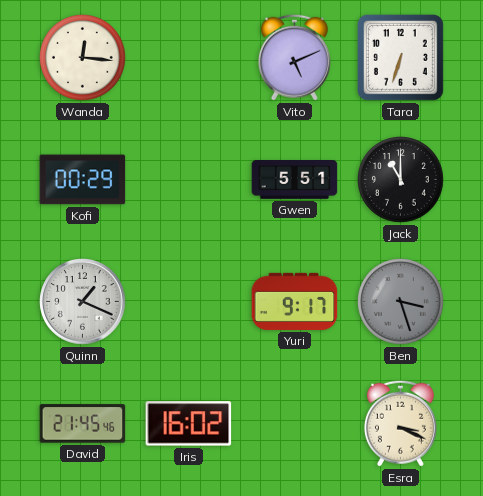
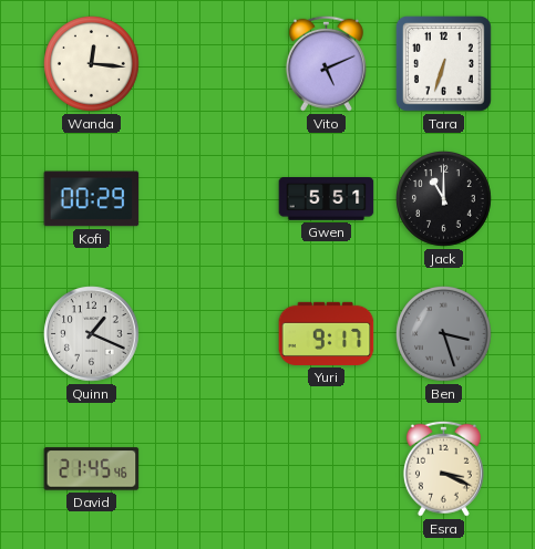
Iris: 16:02 -> none
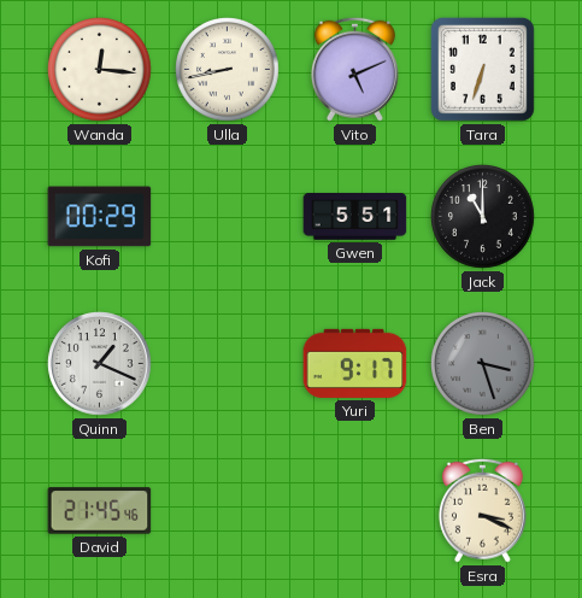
Ulla: none -> 8:43
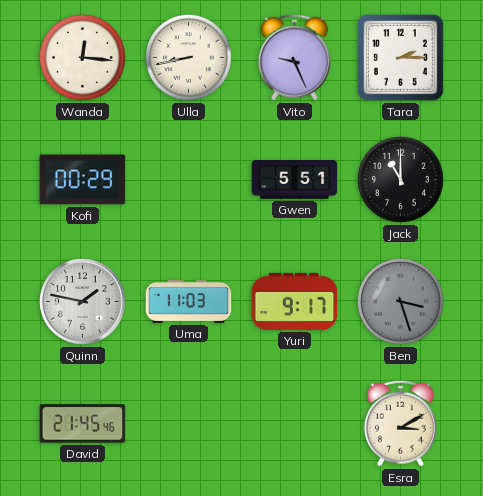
Vito: 5:11 -> 9:26
Tara: 6:33 -> 2:15
Quinn: 1:19 -> 1:47
Uma: none -> 11:03
Esra: 3:19 -> 3:10
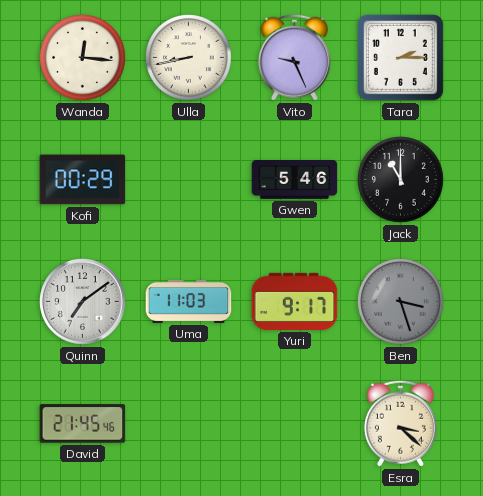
Gwen: 5:51 -> 5:46
Quinn: 1:47 -> 7:09
Esra: 3:10 -> 3:22
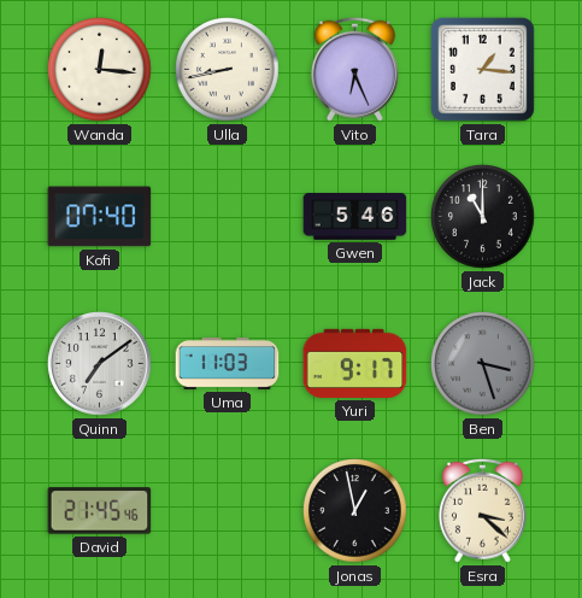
Vito: 9:26 -> 6:26
Tara: 2:15 -> 1:16
Kofi: 00:29 -> 07:40
Jonas: none -> 12:58
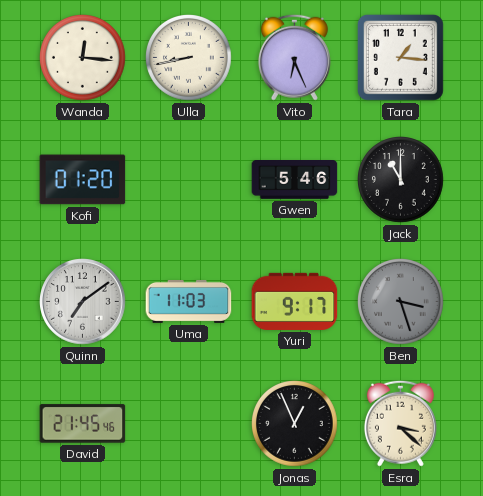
Kofi: 07:40 -> 01:20
Jonas: 12:58 -> 12:56
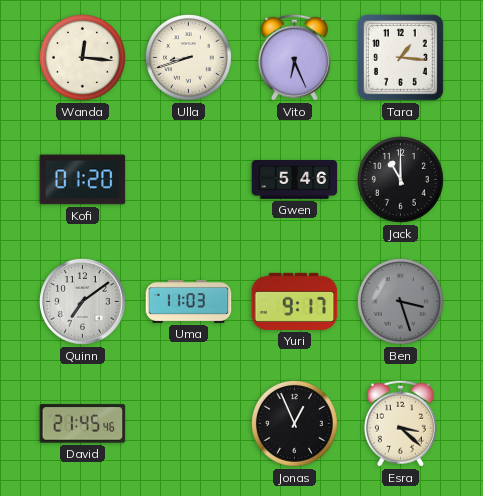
Ulla: 8:43 -> 8:42
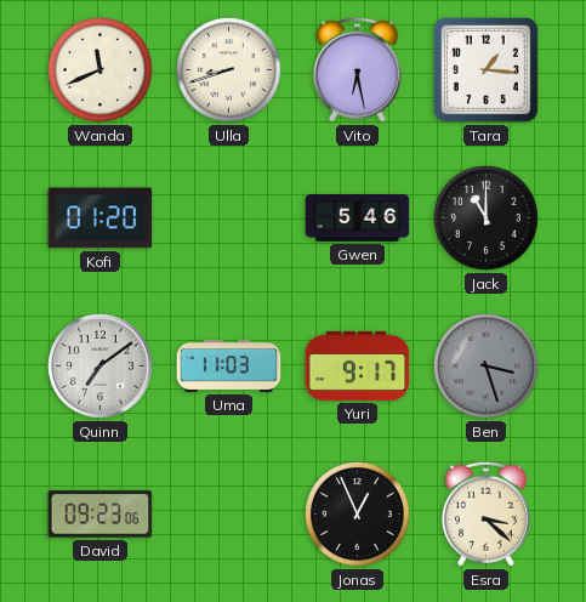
Wanda: 12:16 -> 11:41
Vito: 6:26 -> 6:28
David: 21:45 -> 09:23
